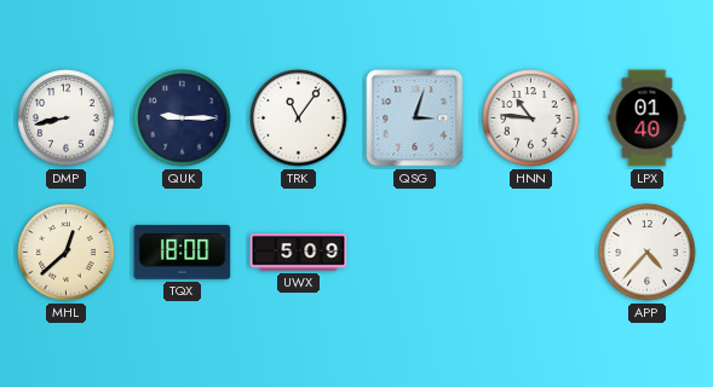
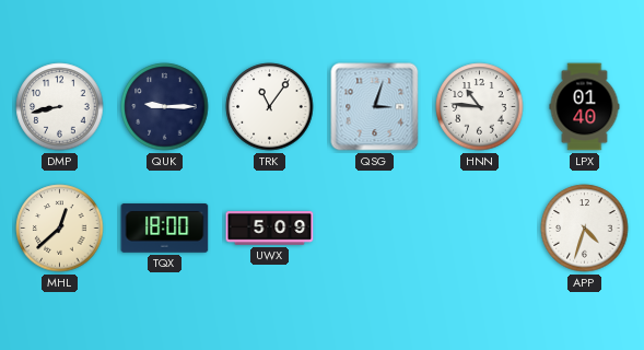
APP: 4:37 -> 4:33
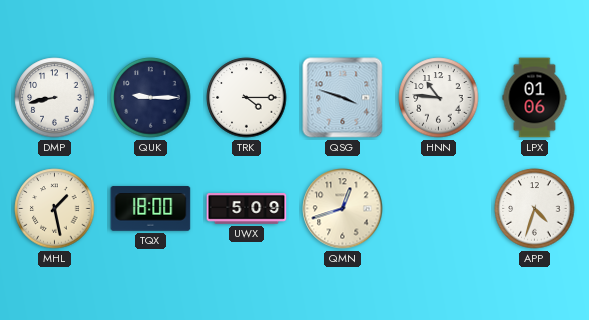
TRK: 11:06 -> 4:15
QSG: 3:03 -> 3:48
LPX: 01:40 -> 01:06
MHL: 12:38 -> 1:28
QMN: none -> 12:42
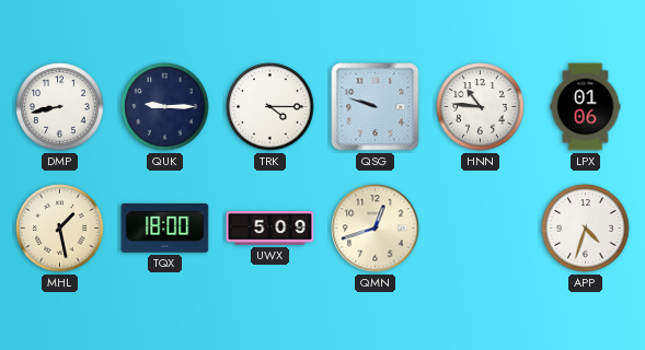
QSG: 3:48 -> 9:48
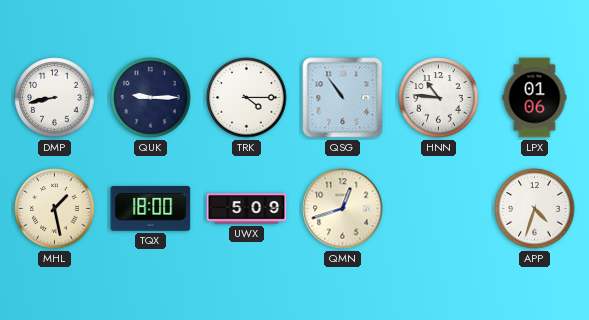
QSG: 9:48 -> 10:54
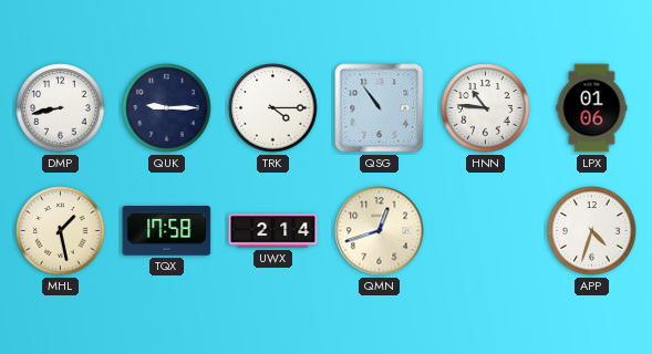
TQX: 18:00 -> 17:58
UWX: 5:09 -> 2:14
